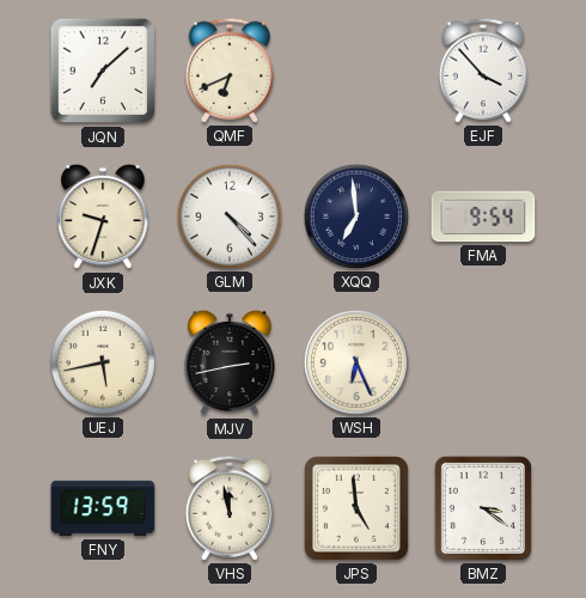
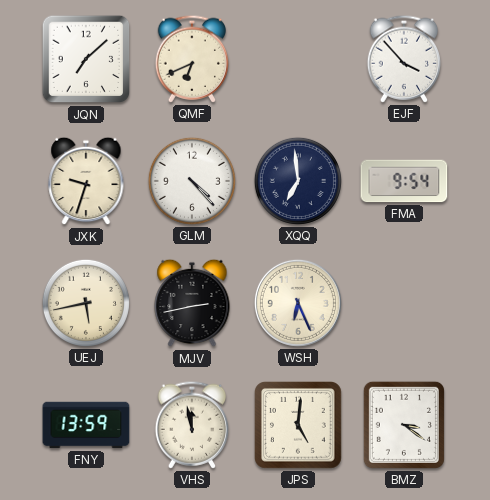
JPS: 4:59 -> 5:01
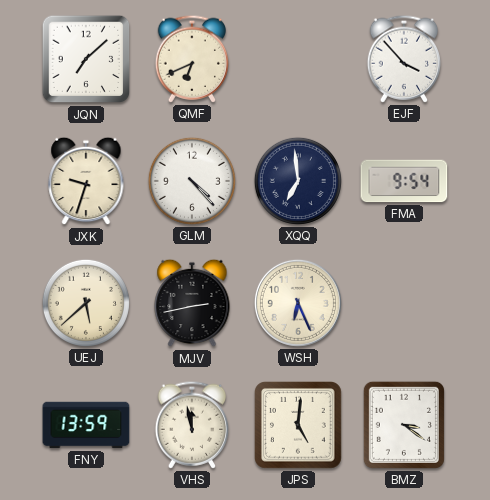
UEJ: 5:43 -> 5:38
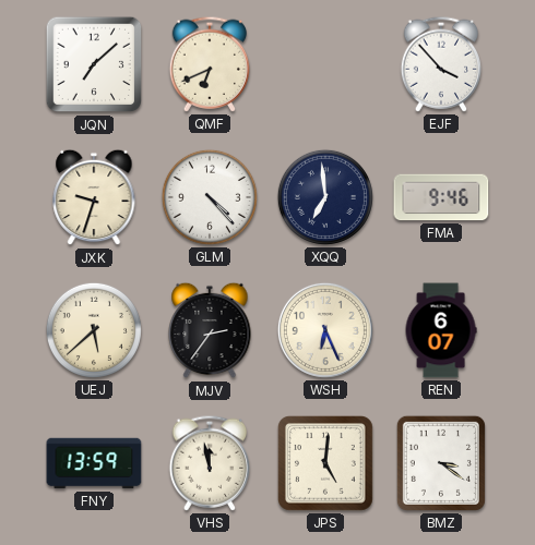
FMA: 9:54 -> 9:46
MJV: 2:43 -> 2:36
REN: none -> 6:07
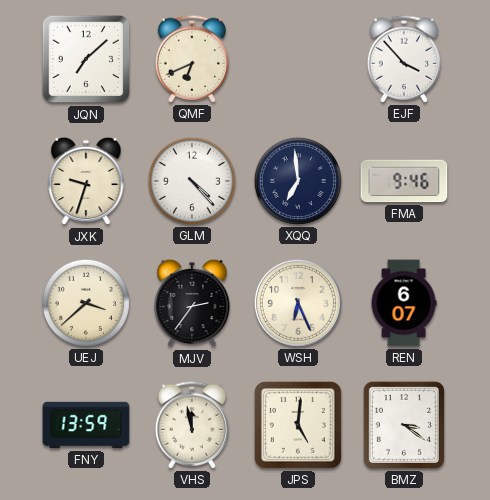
UEJ: 5:38 -> 3:38
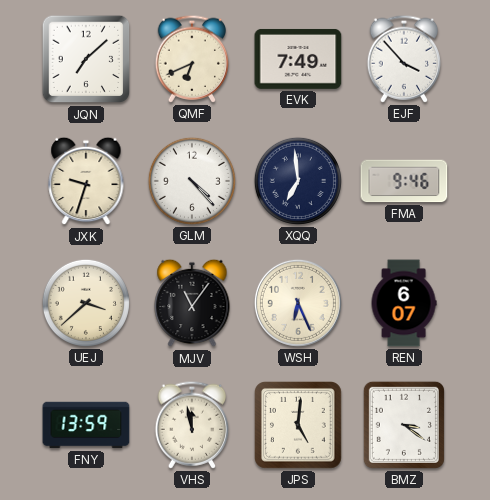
EVK: none -> 7:49
MJV: 2:36 -> 11:06
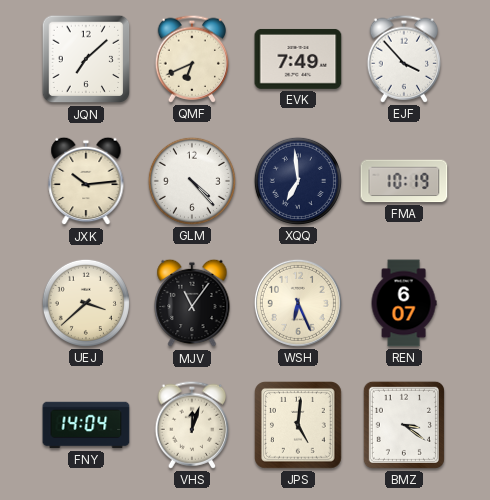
JXK: 9:33 -> 10:14
FMA: 9:46 -> 10:19
FNY: 13:59 -> 14:04
VHS: 11:58 -> 12:03
